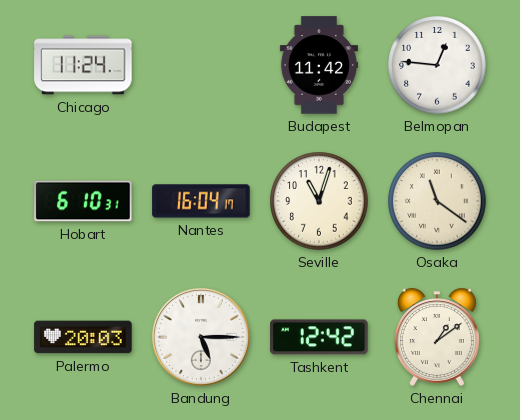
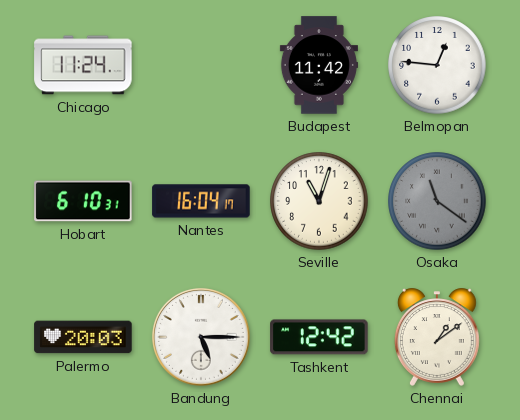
Osaka dial: cream -> grey
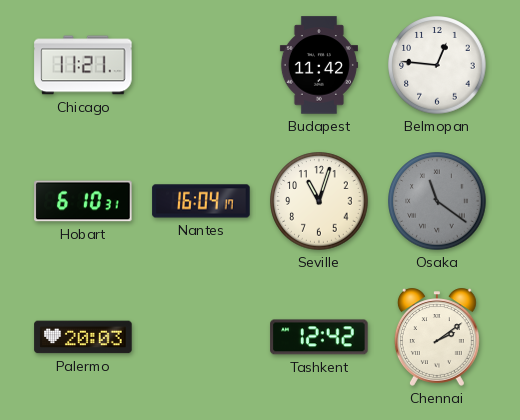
Chicago: 11:24 -> 11:21
Bandung: 5:15 -> none
Chennai: 1:09 -> 2:09
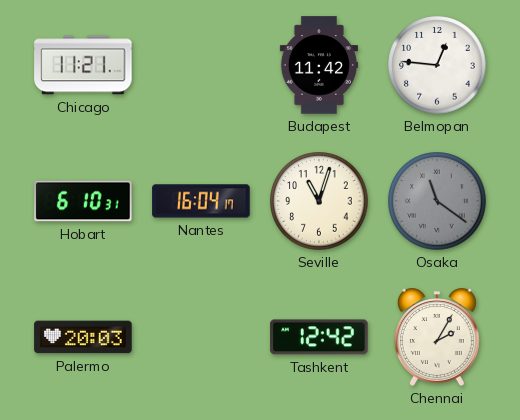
Chennai: 2:09 -> 2:05
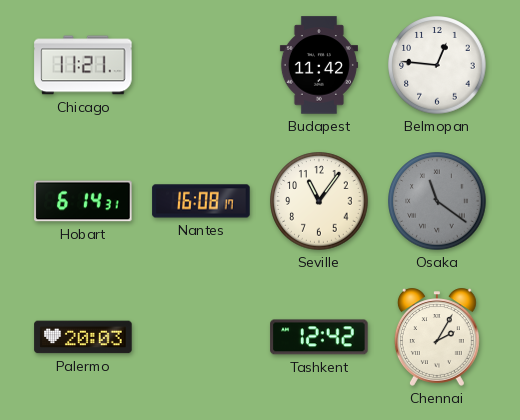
Hobart: 6:10 -> 6:14
Nantes: 16:04 -> 16:08
Seville: 11:03 -> 11:06
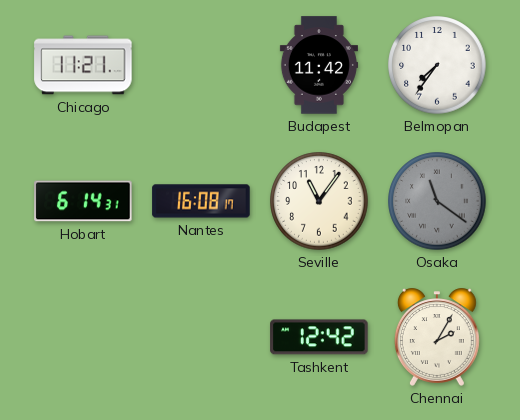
Belmopan: 12:46 -> 7:36
Palermo: 20:03 -> none
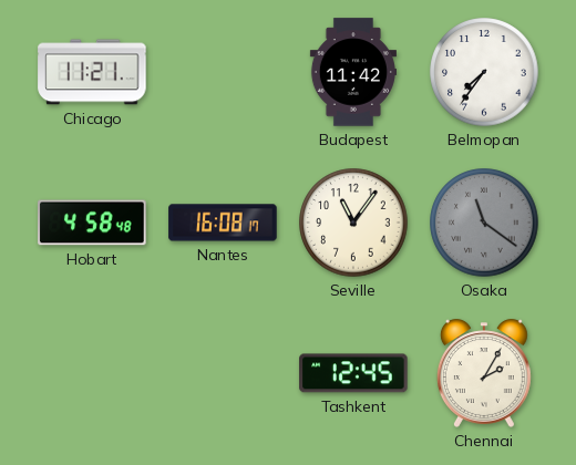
Hobart: 6:14 -> 4:58
Tashkent: 12:42 -> 12:45
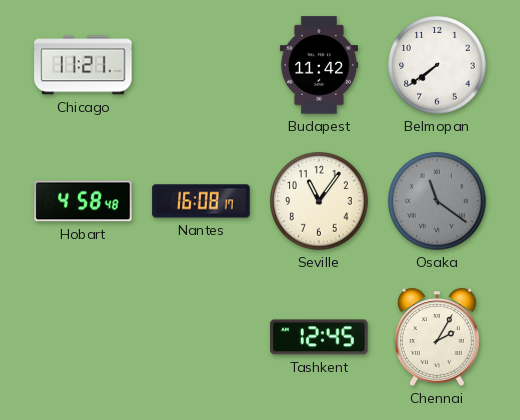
Belmopan: 7:36 -> 7:39
